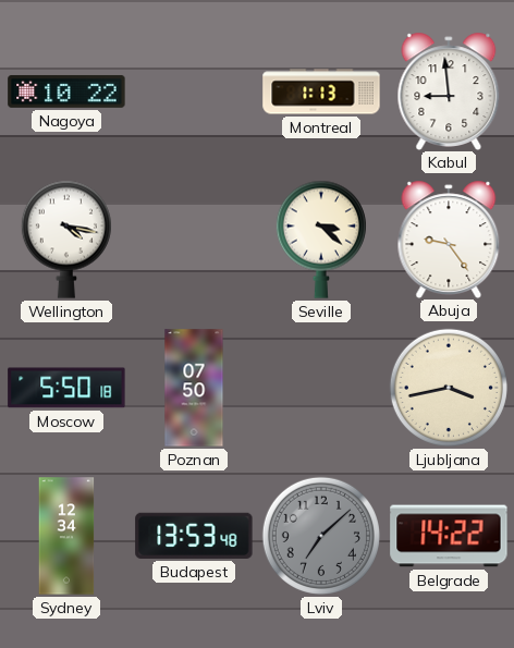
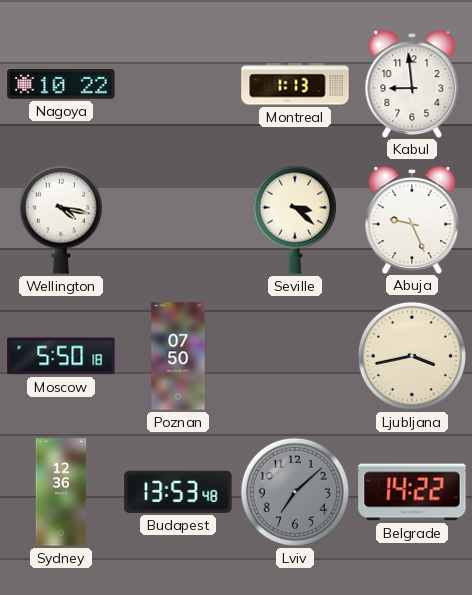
Abuja: 9:24 -> 9:26
Sydney: 12:34 -> 12:36
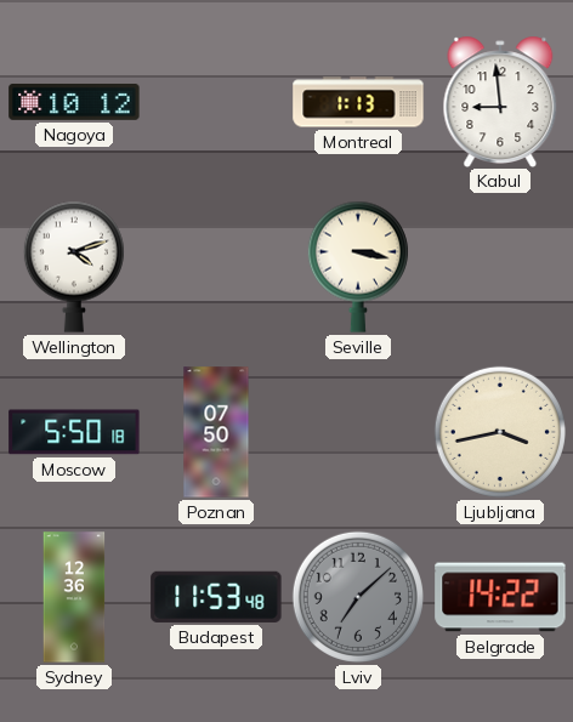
Nagoya: 10:22 -> 10:12
Wellington: 4:17 -> 4:12
Seville: 3:22 -> 3:17
Abuja: 9:26 -> none
Budapest: 13:53 -> 11:53
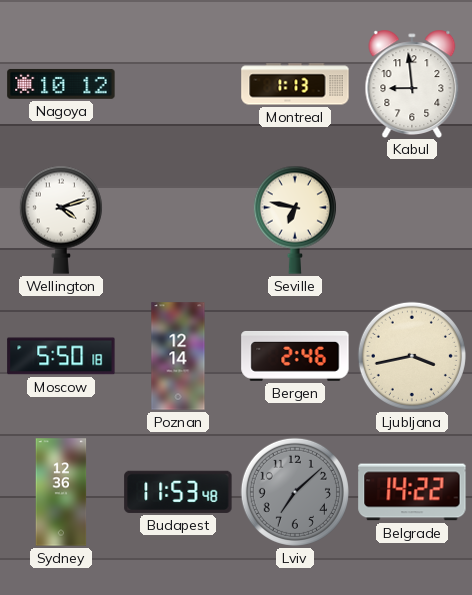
Seville: 3:17 -> 6:47
Poznan: 07:50 -> 12:14
Bergen: none -> 2:46
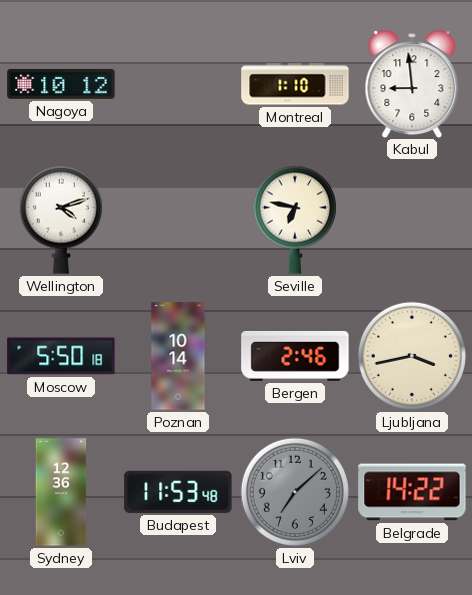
Montreal: 1:13 -> 1:10
Poznan: 12:14 -> 10:14
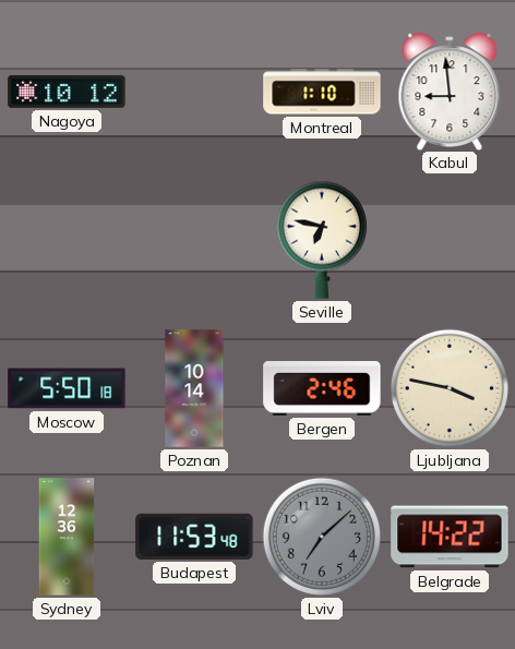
Wellington: 4:12 -> none
Ljubljana: 3:43 -> 3:47
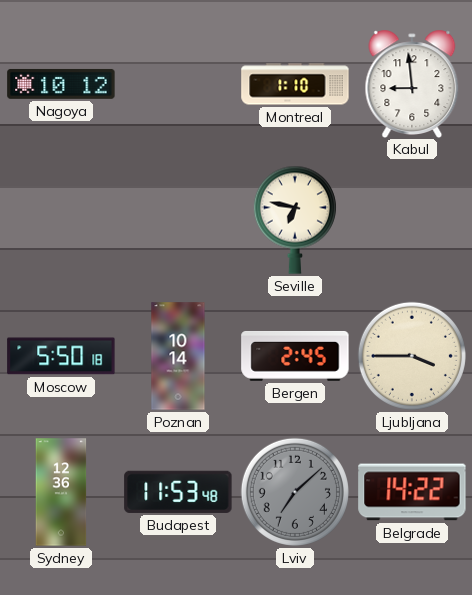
Bergen: 2:46 -> 2:45
Ljubljana: 3:47 -> 3:45
